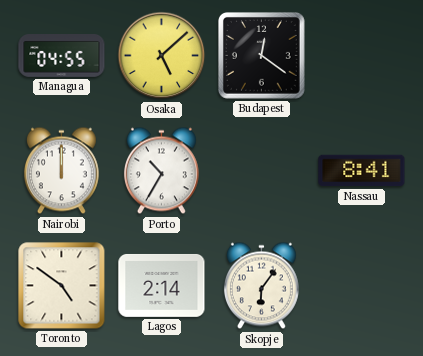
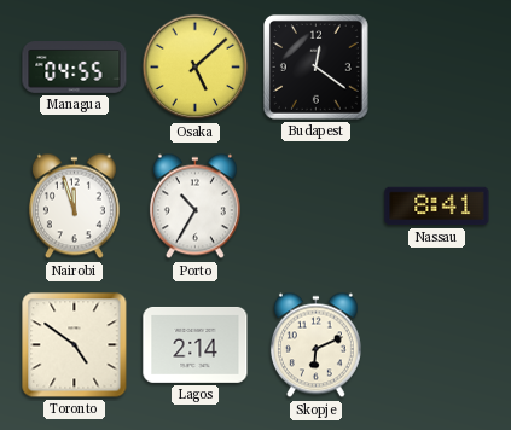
Nairobi: 12:00 -> 11:57
Skopje: 6:06 -> 6:11
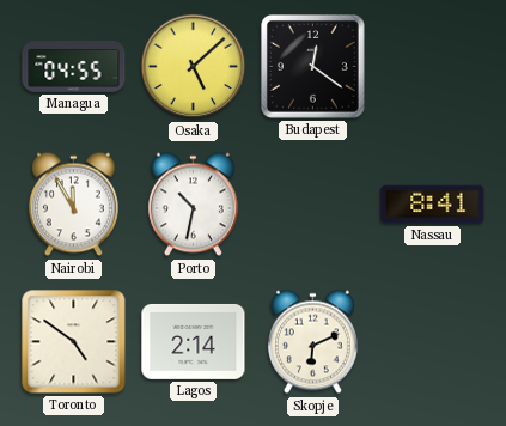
Nairobi: 11:57 -> 11:55
Porto: 10:35 -> 10:32
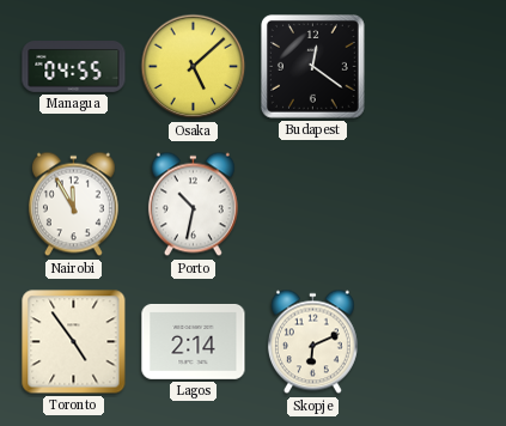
Nassau: 8:41 -> none
Toronto: 4:51 -> 4:54
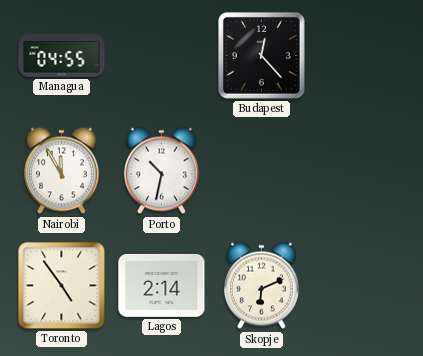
Osaka: 5:08 -> none
Budapest: 12:21 -> 12:23
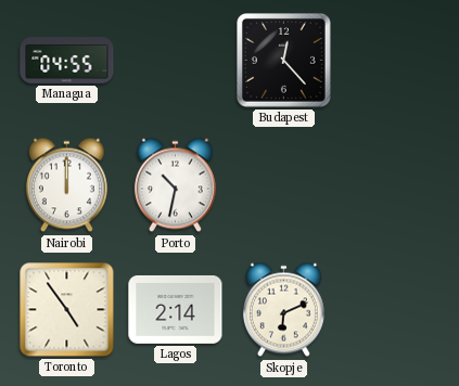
Nairobi: 11:55 -> 12:00
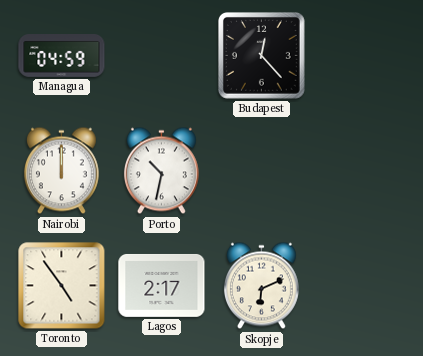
Managua: 04:55 -> 04:59
Lagos: 2:14 -> 2:17
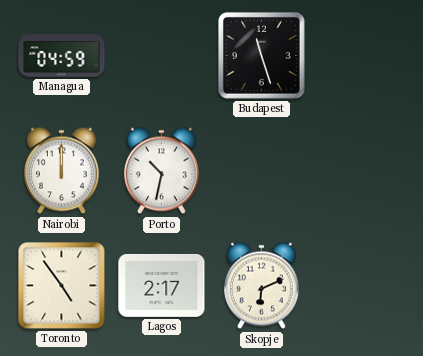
Budapest: 12:23 -> 11:27
